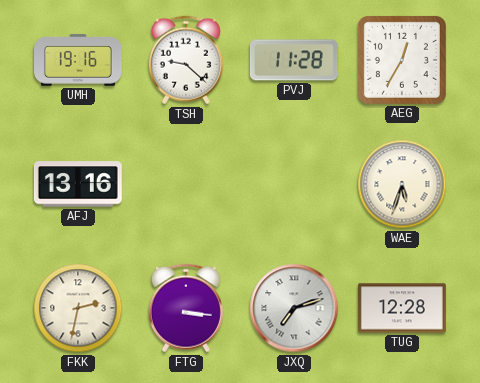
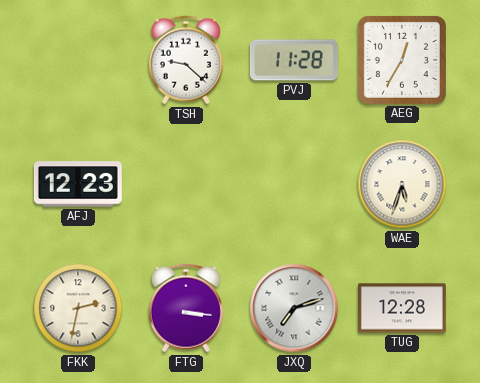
UMH: 19:16 -> none
AFJ: 13:16 -> 12:23
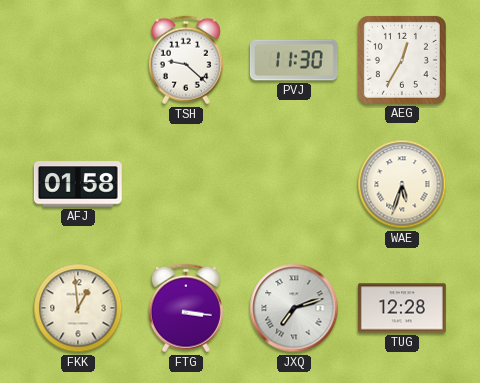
PVJ: 11:28 -> 11:30
AFJ: 12:23 -> 01:58
FKK: 2:32 -> 12:59
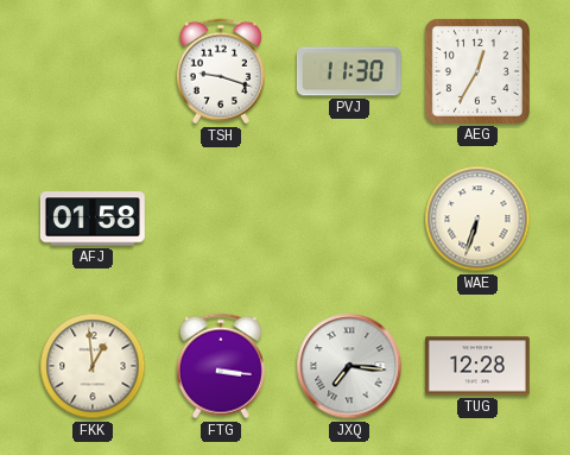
TSH: 9:22 -> 9:18
WAE: 5:33 -> 6:33
JXQ: 7:12 -> 7:16
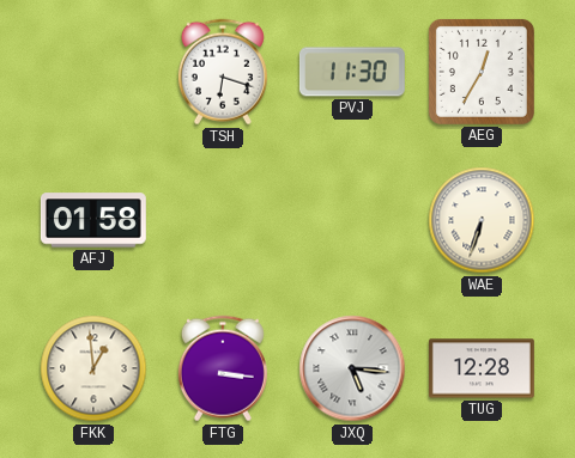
TSH: 9:18 -> 6:18
JXQ: 7:16 -> 5:16
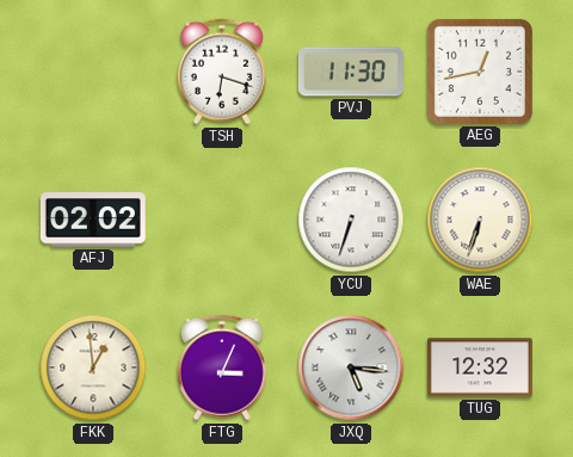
AEG: 12:35 -> 12:43
AFJ: 01:58 -> 02:02
YCU: none -> 6:33
FTG: 3:16 -> 3:04
TUG: 12:28 -> 12:32
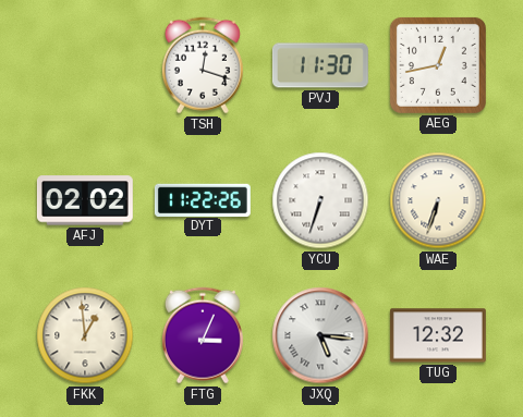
TSH: 6:18 -> 12:18
DYT: none -> 11:22
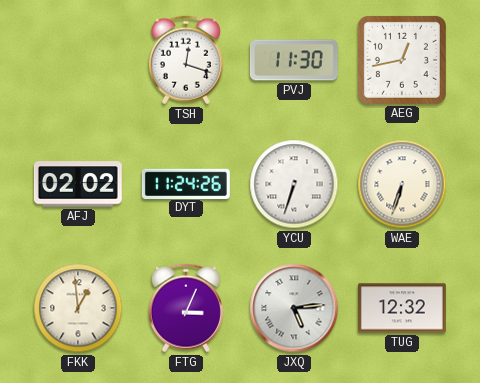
DYT: 11:22 -> 11:24
JXQ: 5:16 -> 5:14
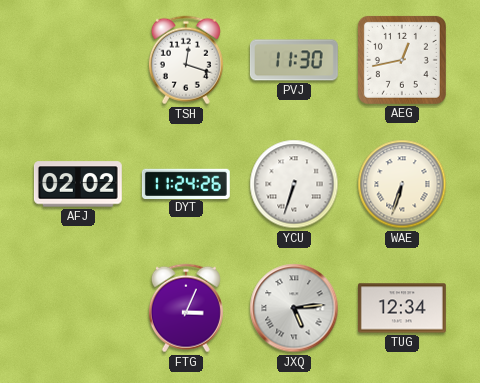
FKK: 12:59 -> none
TUG: 12:32 -> 12:34
